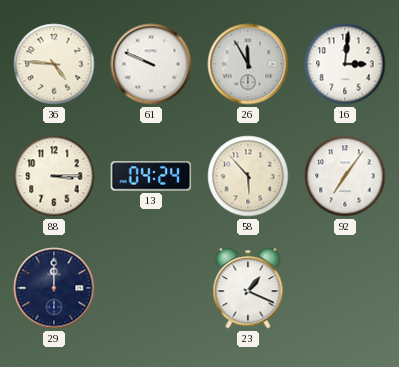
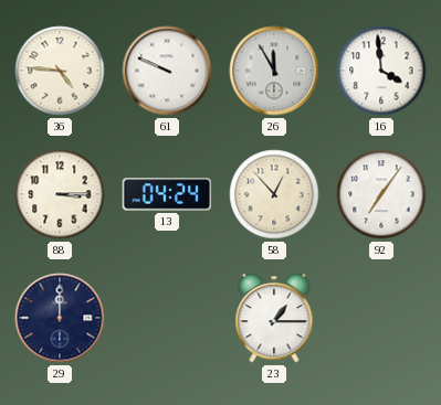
16: 3:01 -> 3:59
58: 5:53 -> 12:53
23: 1:19 -> 1:15
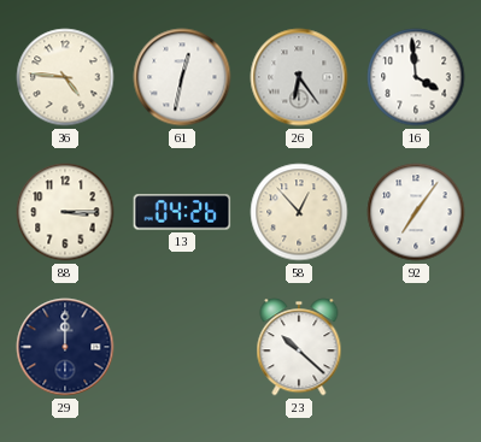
61: 9:49 -> 12:32
26: 11:55 -> 6:24
13: 04:24 -> 04:26
23: 1:15 -> 10:22
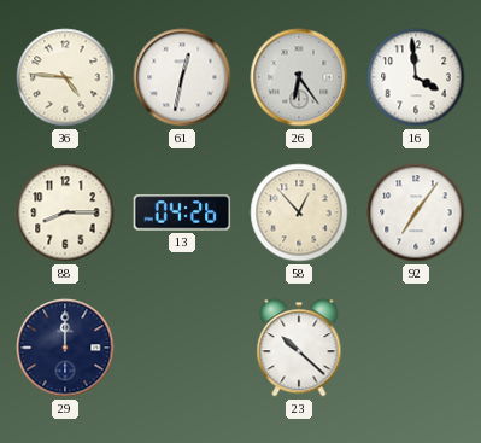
88: 3:15 -> 8:15
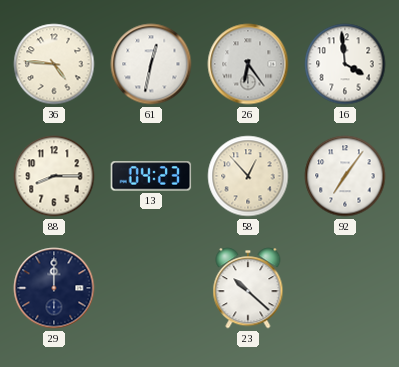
13: 04:26 -> 04:23
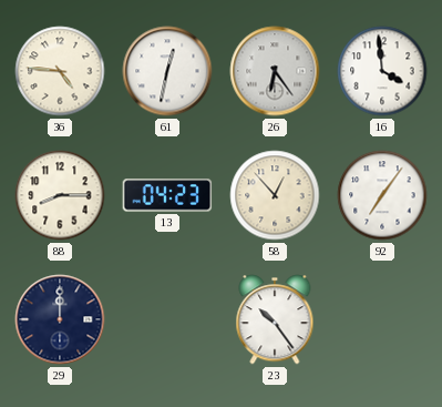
23: 10:22 -> 10:24
